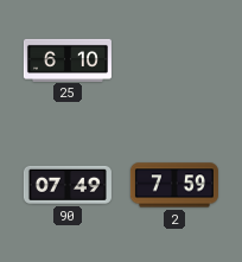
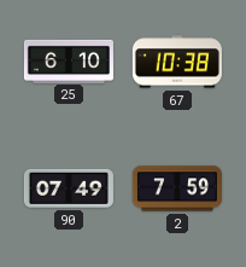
67: none -> 10:38
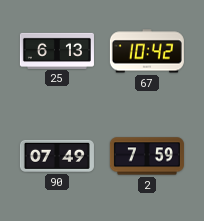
25: 6:10 -> 6:13
67: 10:38 -> 10:42
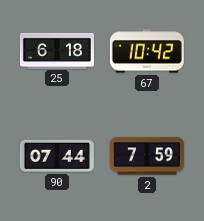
25: 6:13 -> 6:18
90: 07:49 -> 07:44
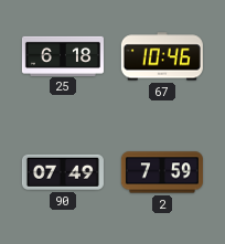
67: 10:42 -> 10:46
90: 07:44 -> 07:49
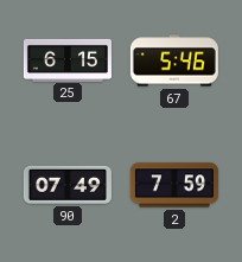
25: 6:18 -> 6:15
67: 10:46 -> 5:46
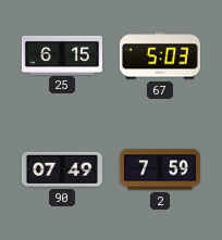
67: 5:46 -> 5:03
